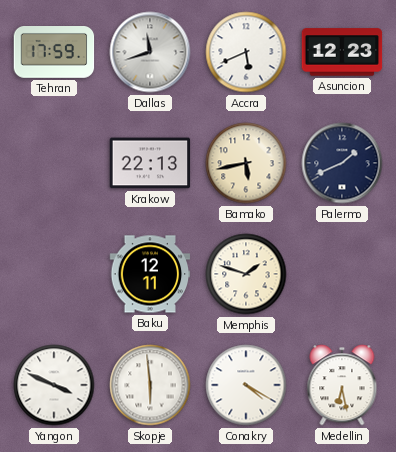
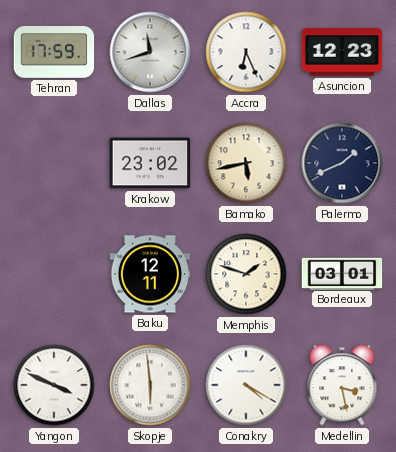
Accra: 5:41 -> 6:26
Krakow: 22:13 -> 23:02
Bordeaux: none -> 03:01
Medellin: 6:28 -> 3:28
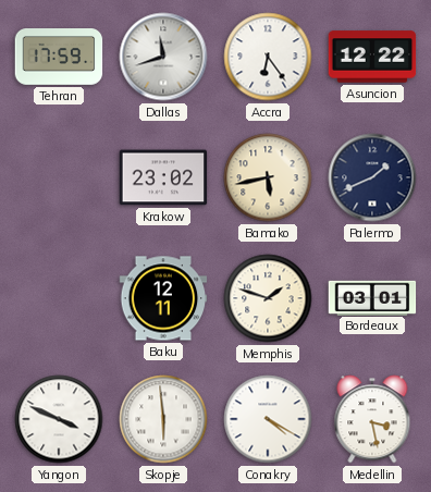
Accra: 6:26 -> 6:24
Asuncion: 12:23 -> 12:22
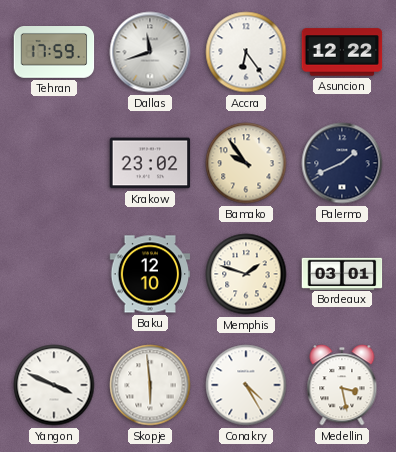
Bamako: 5:43 -> 9:54
Baku: 12:11 -> 12:10
Conakry: 4:20 -> 4:25
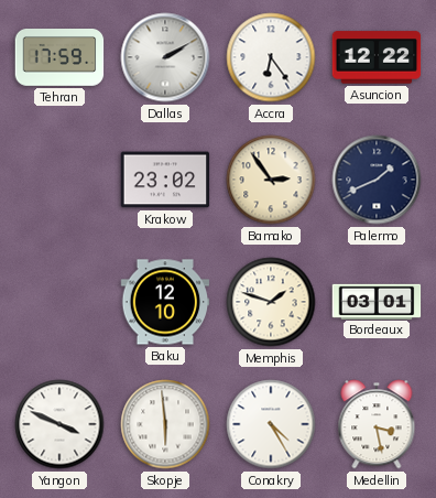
Dallas: 11:42 -> 2:10
Bamako: 9:54 -> 2:54
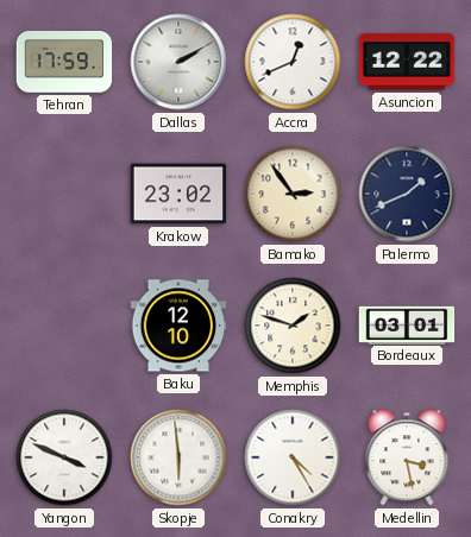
Accra: 6:24 -> 12:41
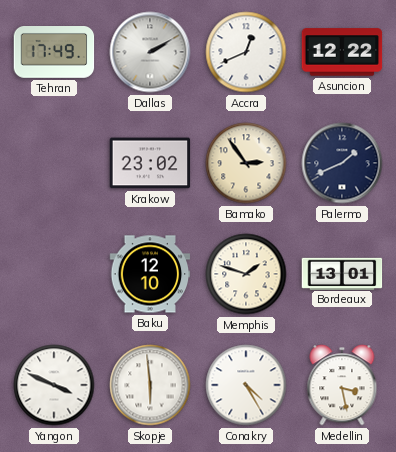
Tehran: 17:59 -> 17:49
Bordeaux: 03:01 -> 13:01
